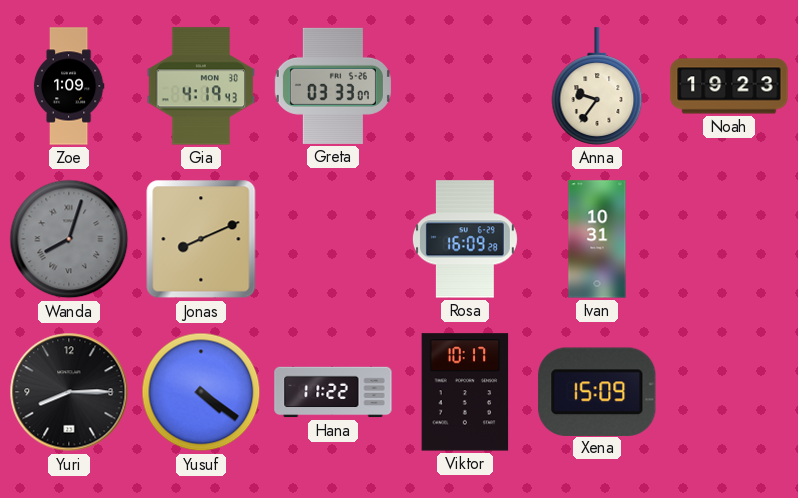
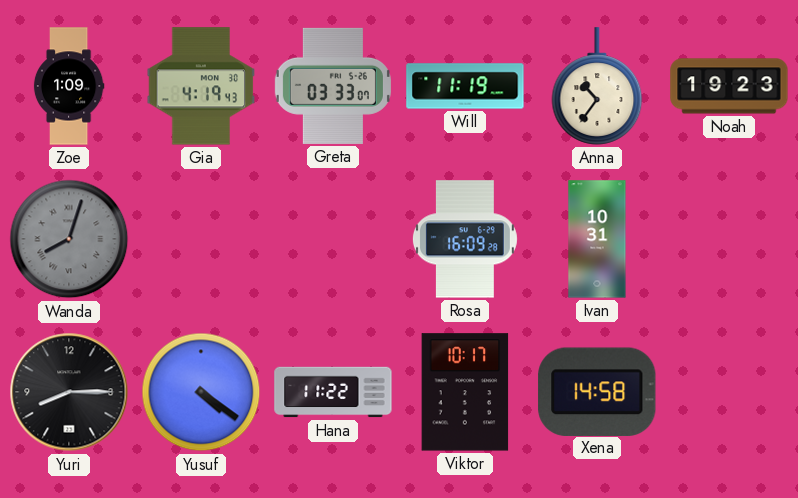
Will: none -> 11:19
Anna: 9:36 -> 10:36
Jonas: 8:11 -> none
Xena: 15:09 -> 14:58
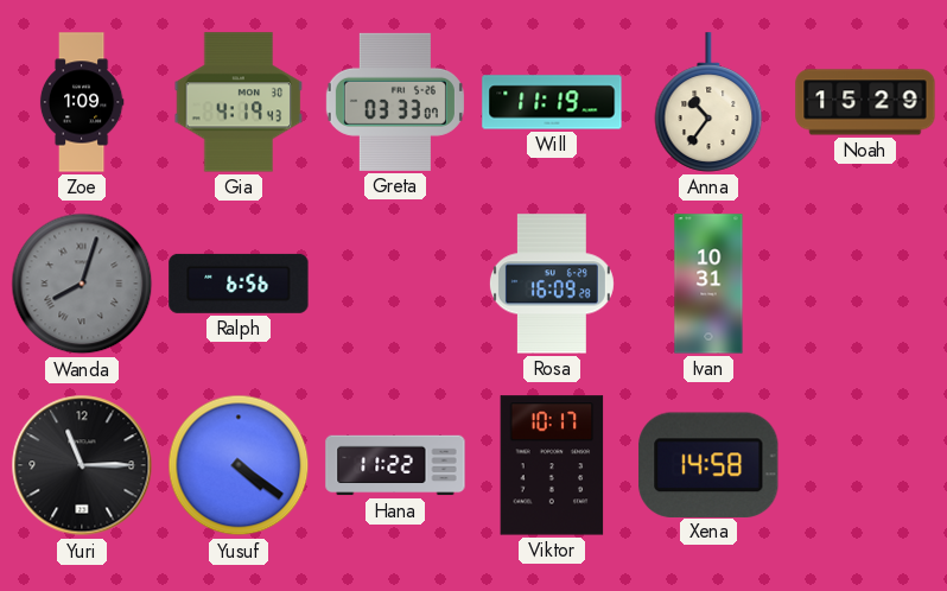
Noah: 19:23 -> 15:29
Ralph: none -> 6:56
Yuri: 8:15 -> 11:15
